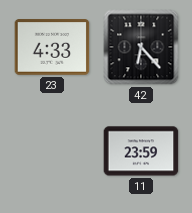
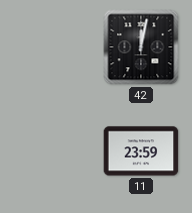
23: 4:33 -> none
42: 6:23 -> 12:02
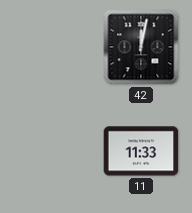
11: 23:59 -> 11:33
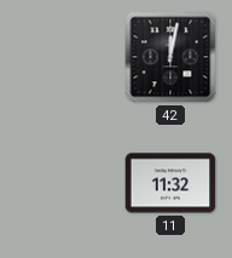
11: 11:33 -> 11:32
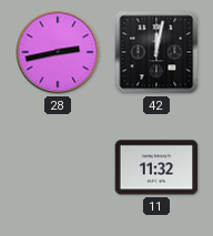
28: none -> 2:43
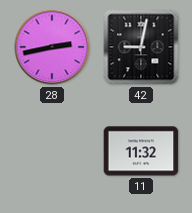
42: 12:02 -> 9:02
